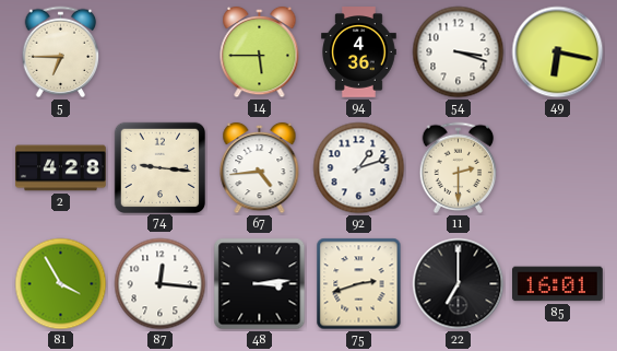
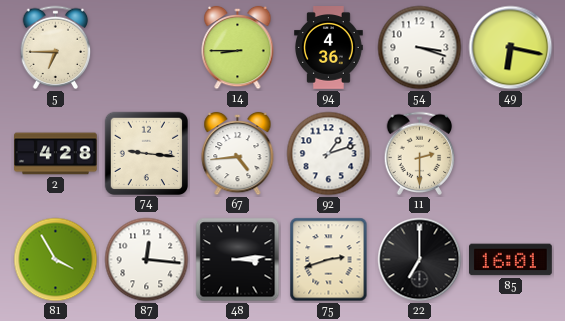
14: 5:45 -> 8:45
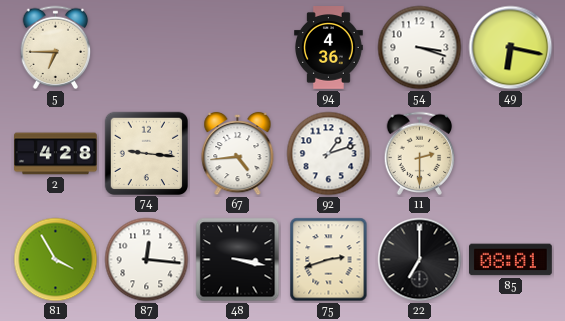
14: 8:45 -> none
48: 3:14 -> 3:17
85: 16:01 -> 08:01
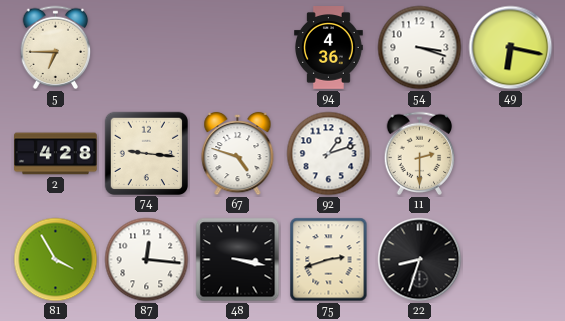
67: 4:44 -> 4:48
22: 7:00 -> 8:33
85: 08:01 -> none
